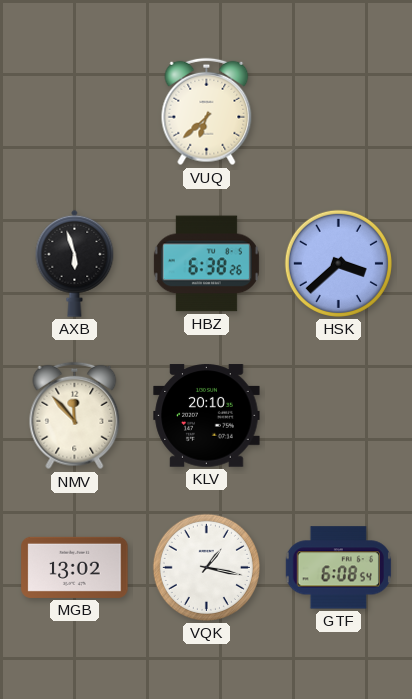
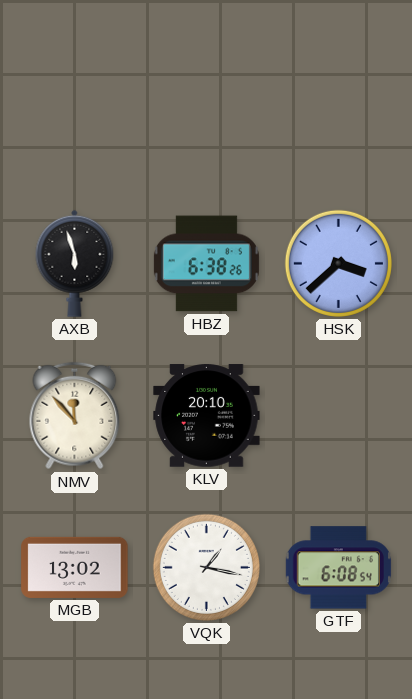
VUQ: 6:38 -> none
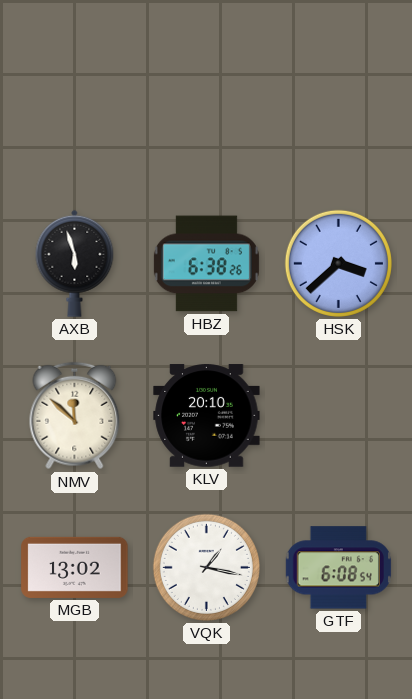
NMV: 11:53 -> 11:52
